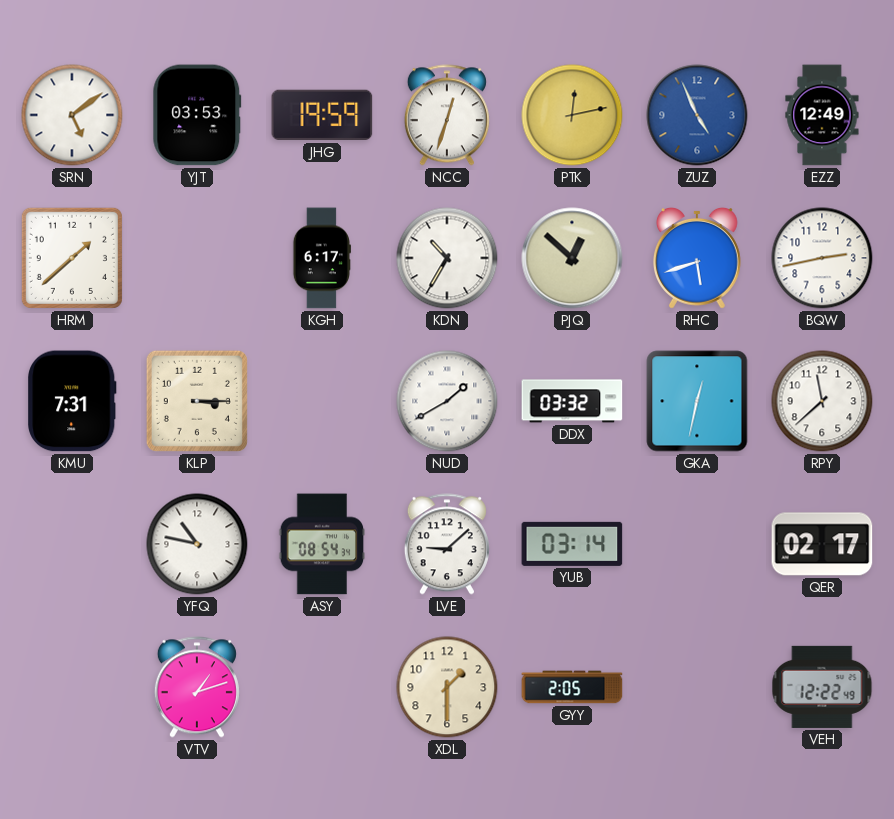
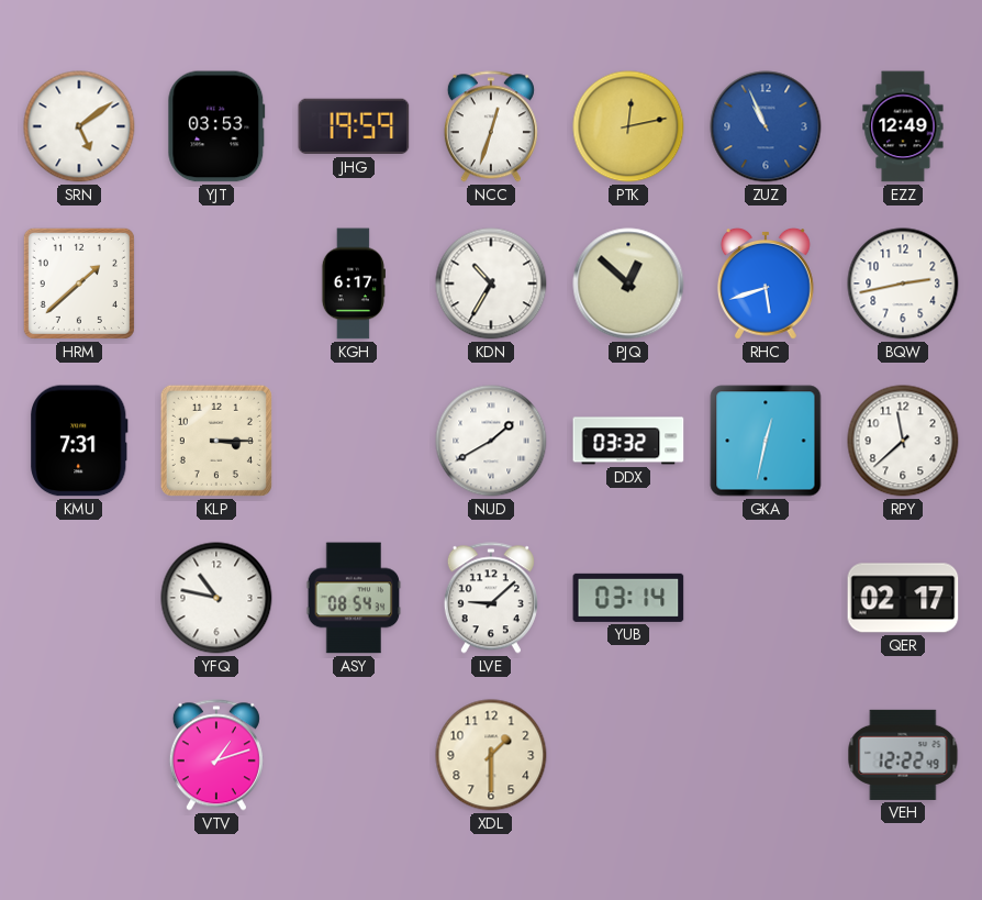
ZUZ: 4:56 -> 10:56
GYY: 2:05 -> none
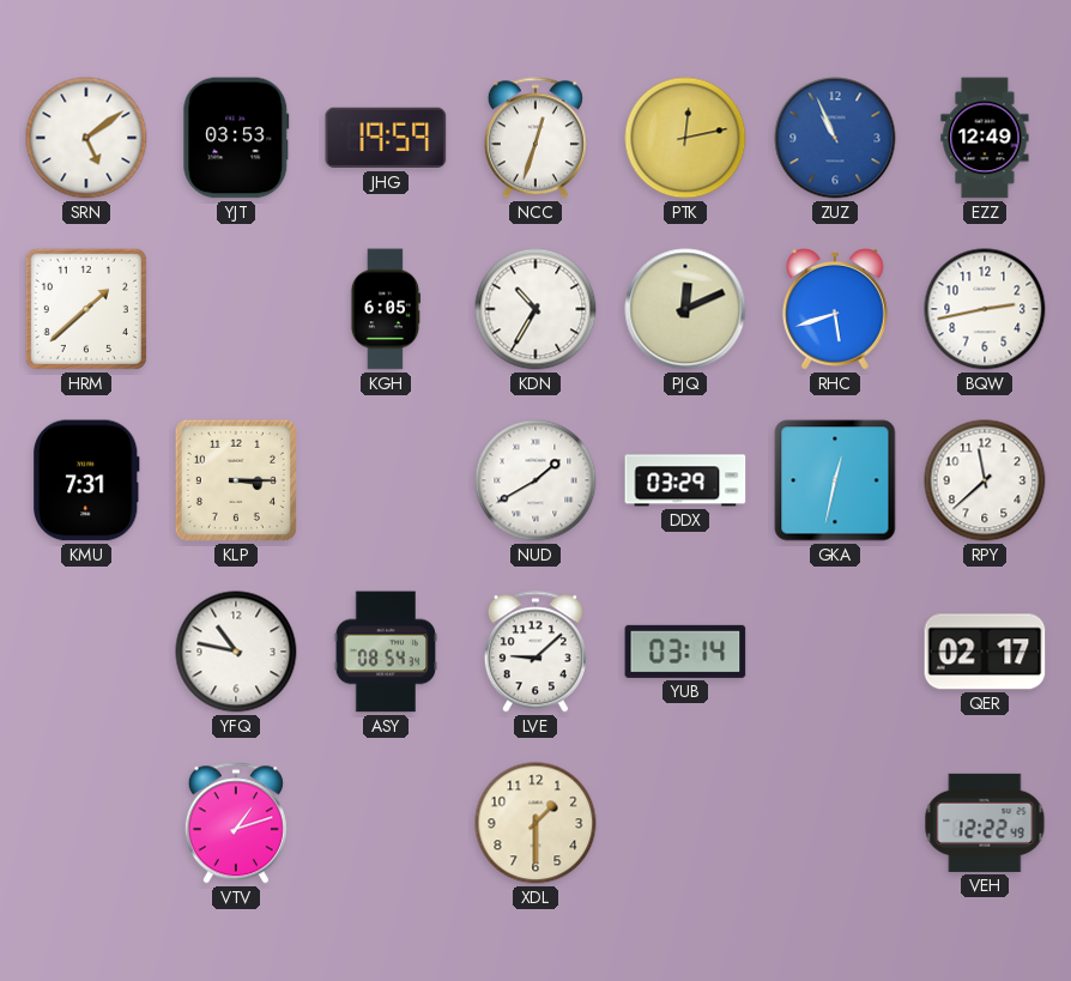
KGH: 6:17 -> 6:05
PJQ: 12:52 -> 12:11
DDX: 03:32 -> 03:29
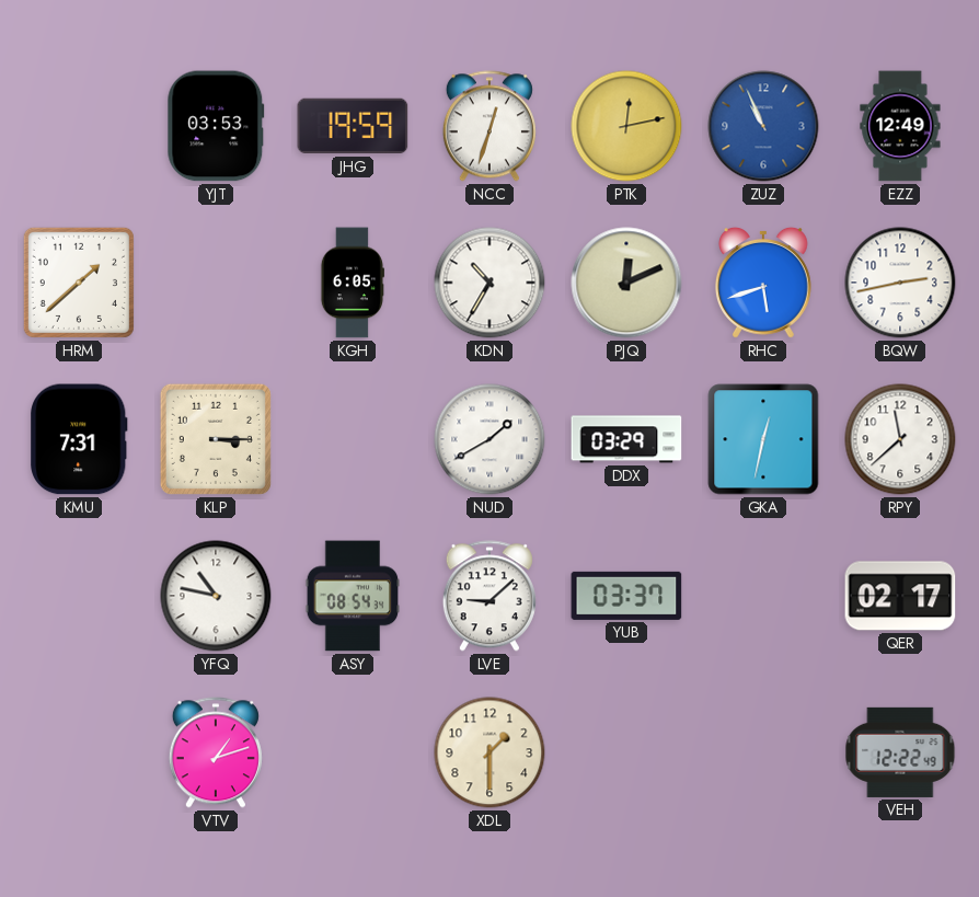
SRN: 5:09 -> none
YUB: 03:14 -> 03:37
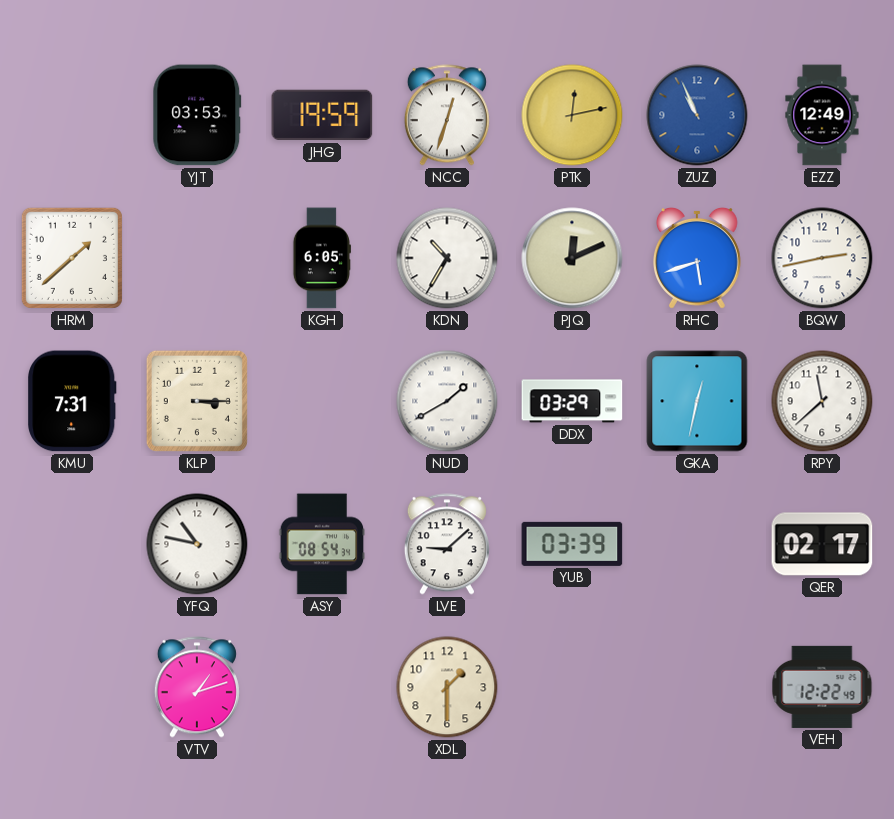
YUB: 03:37 -> 03:39
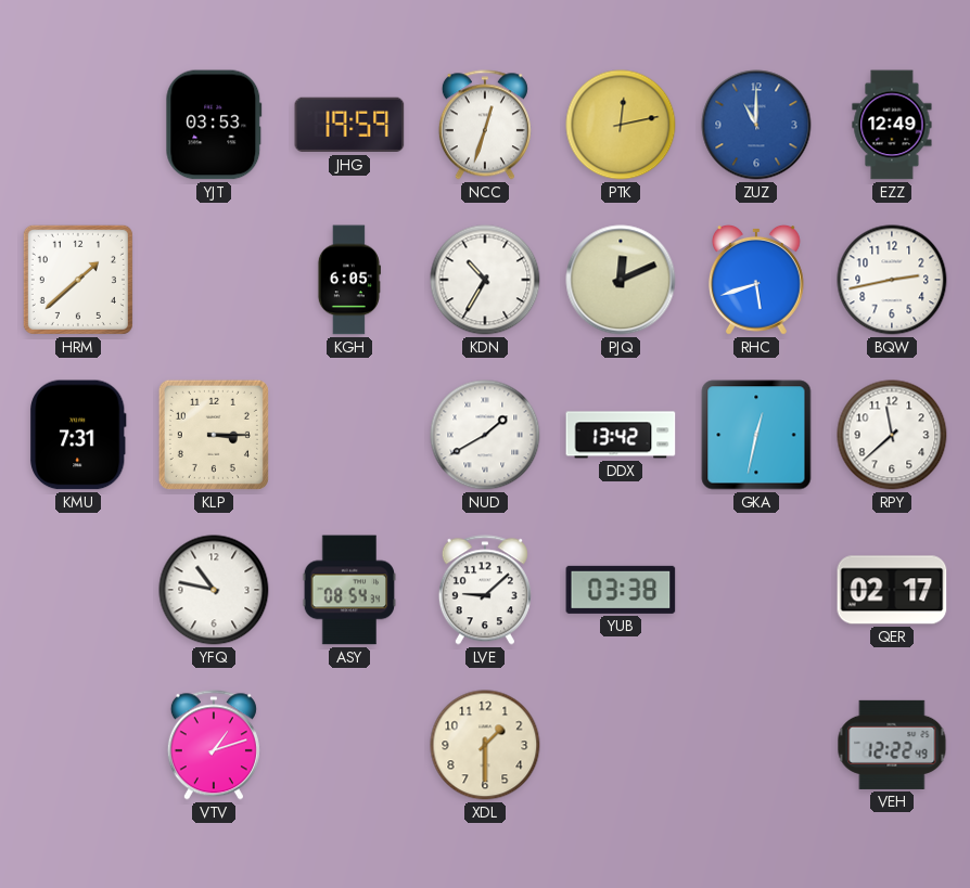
ZUZ: 10:56 -> 11:00
DDX: 03:29 -> 13:42
YUB: 03:39 -> 03:38
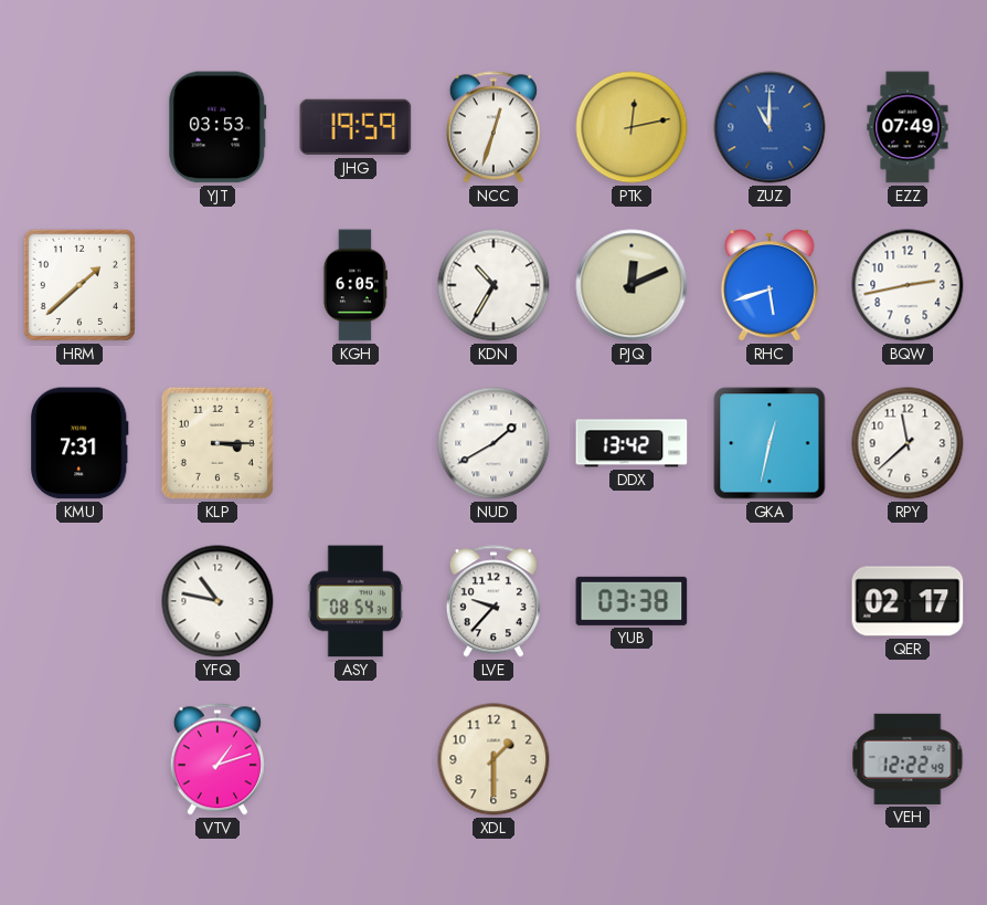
EZZ: 12:49 -> 07:49
LVE: 9:08 -> 9:37
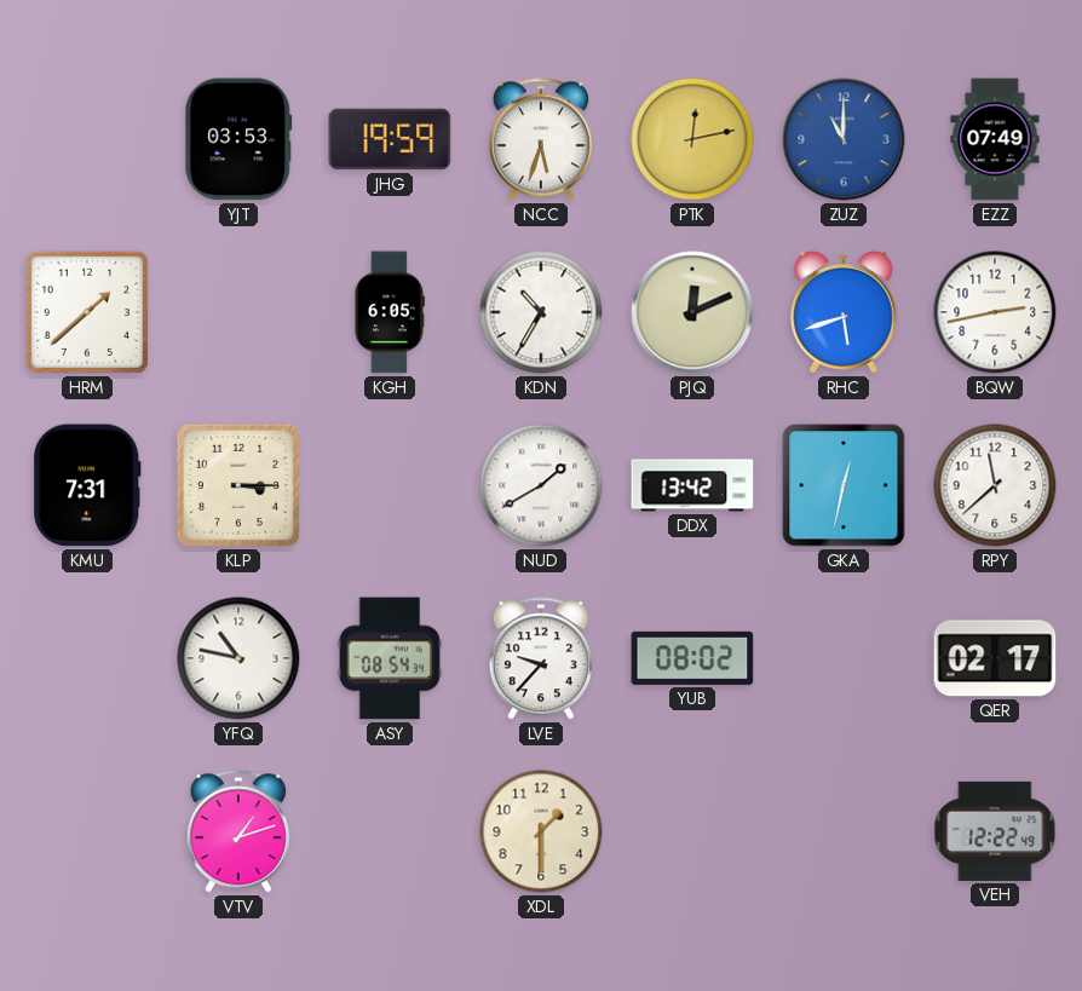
NCC: 12:33 -> 5:33
YUB: 03:38 -> 08:02
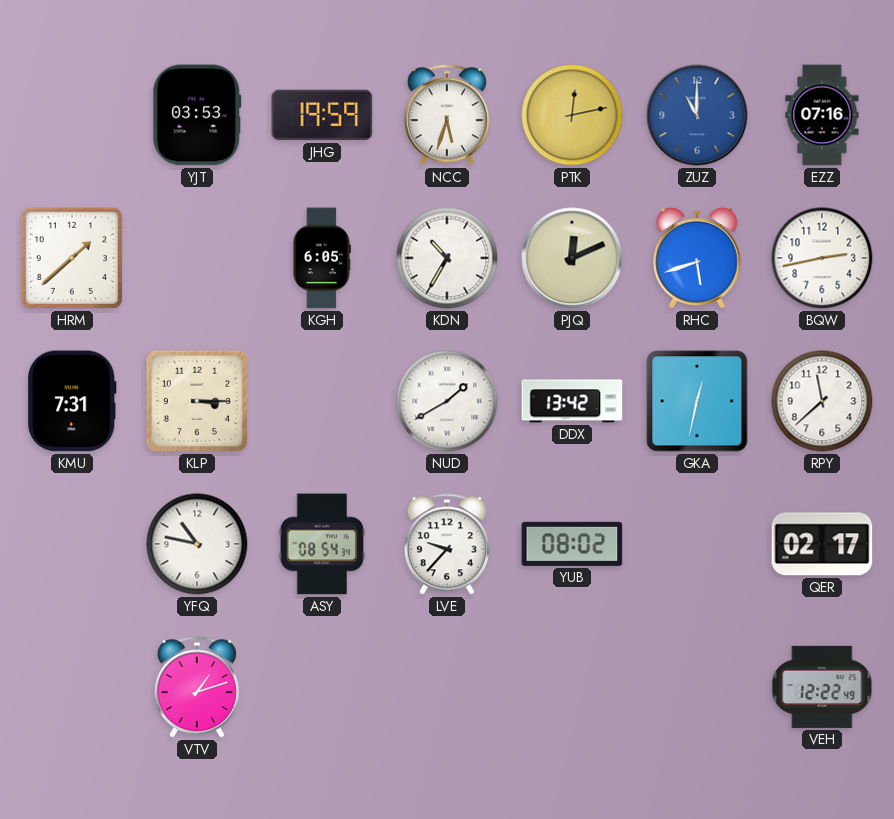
EZZ: 07:49 -> 07:16
XDL: 1:30 -> none
